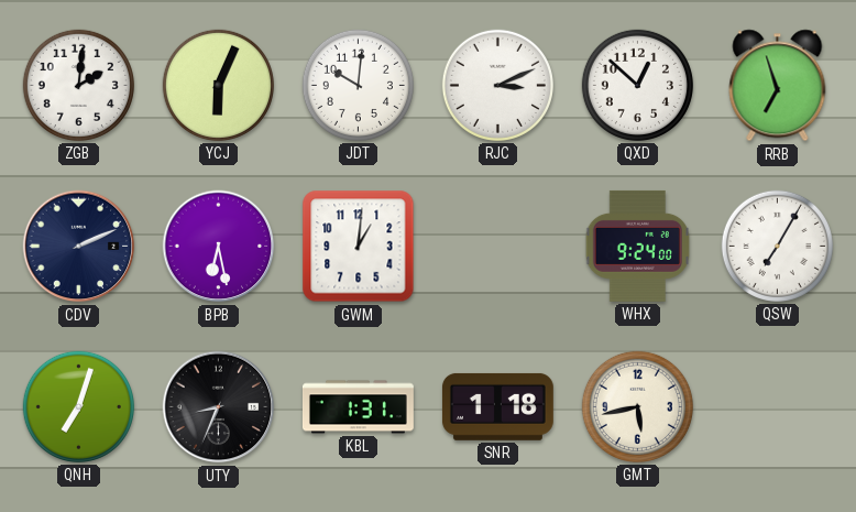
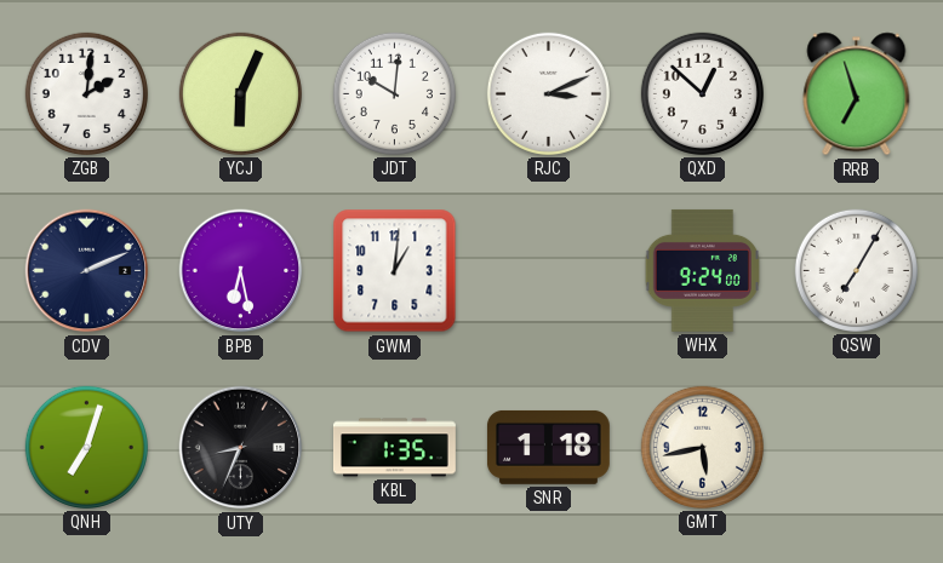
KBL: 1:31 -> 1:35
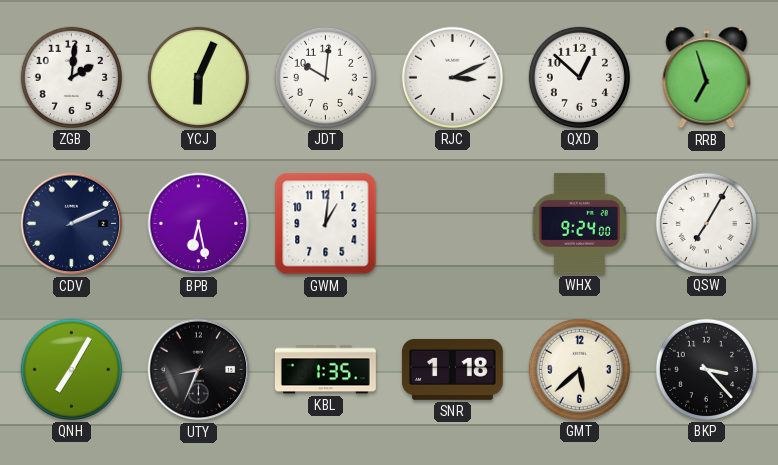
QNH: 7:03 -> 7:05
GMT: 5:43 -> 5:38
BKP: none -> 3:23
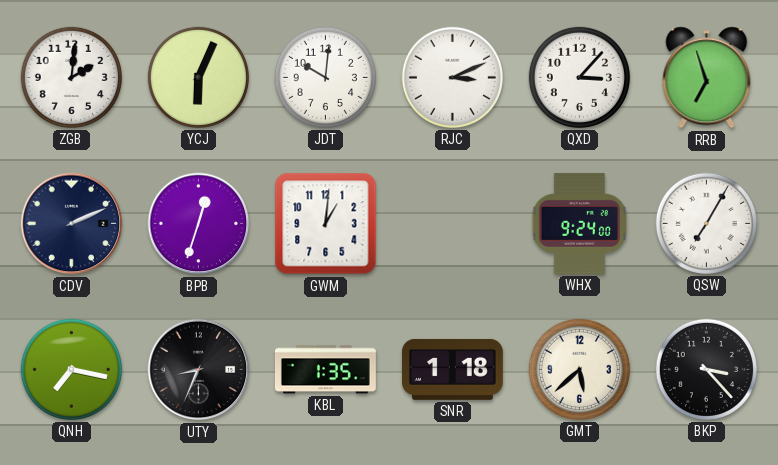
QXD: 12:52 -> 3:07
BPB: 6:28 -> 12:33
QNH: 7:05 -> 7:17
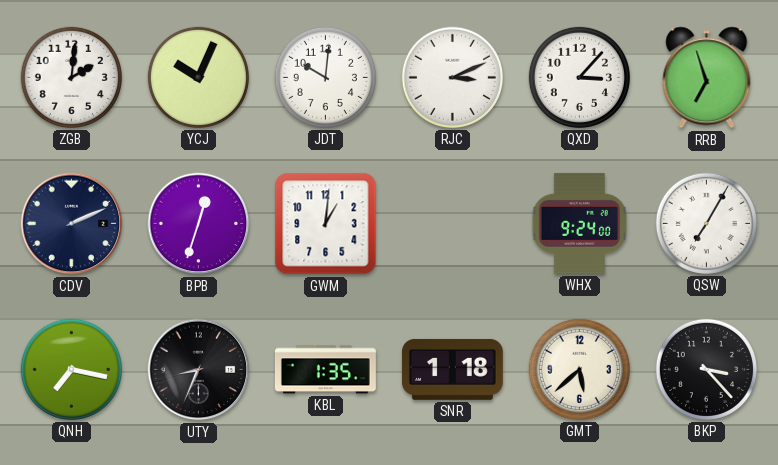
YCJ: 6:04 -> 10:04
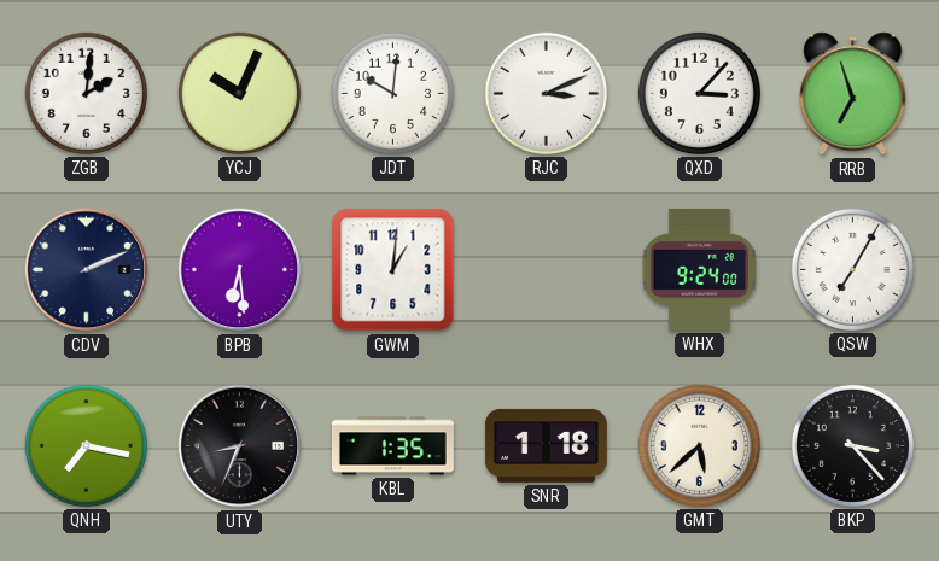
BPB: 12:33 -> 6:29
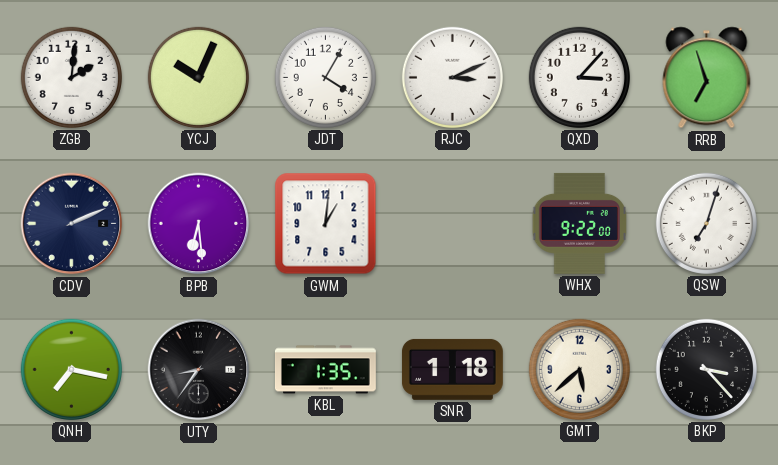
JDT: 10:01 -> 4:05
WHX: 9:24 -> 9:22
QSW: 7:05 -> 7:03
UTY: 8:34 -> 8:36
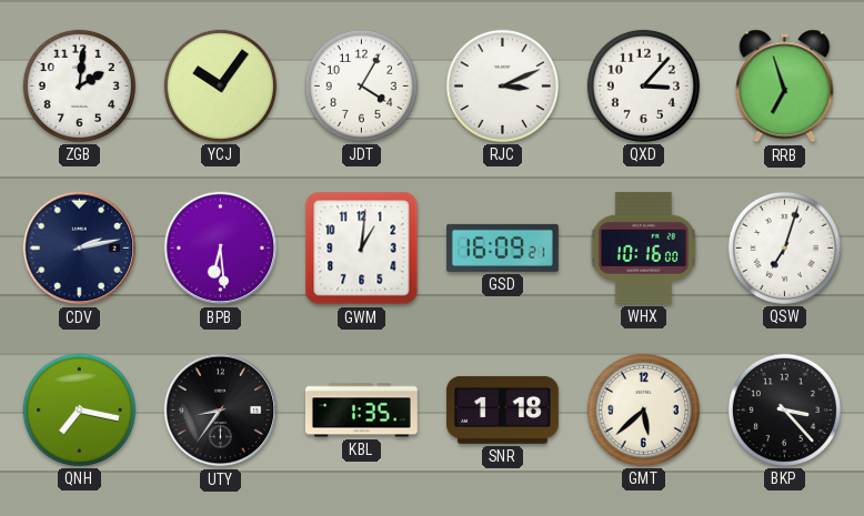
YCJ: 10:04 -> 10:06
CDV: 2:11 -> 2:13
GSD: none -> 16:09
WHX: 9:22 -> 10:16
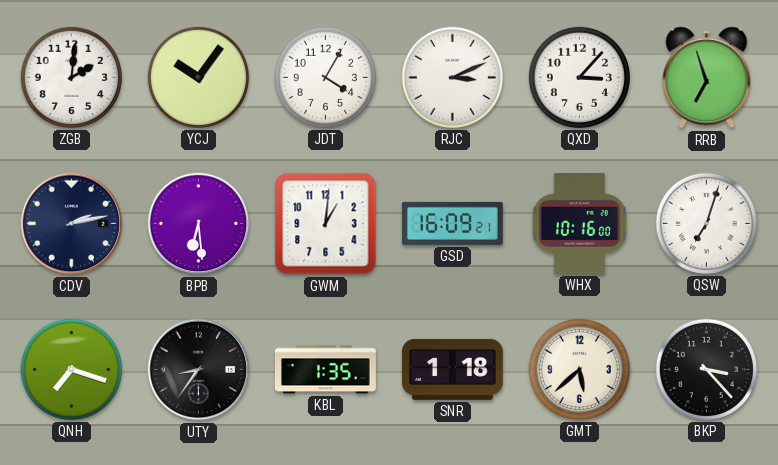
QNH: 7:17 -> 7:18
